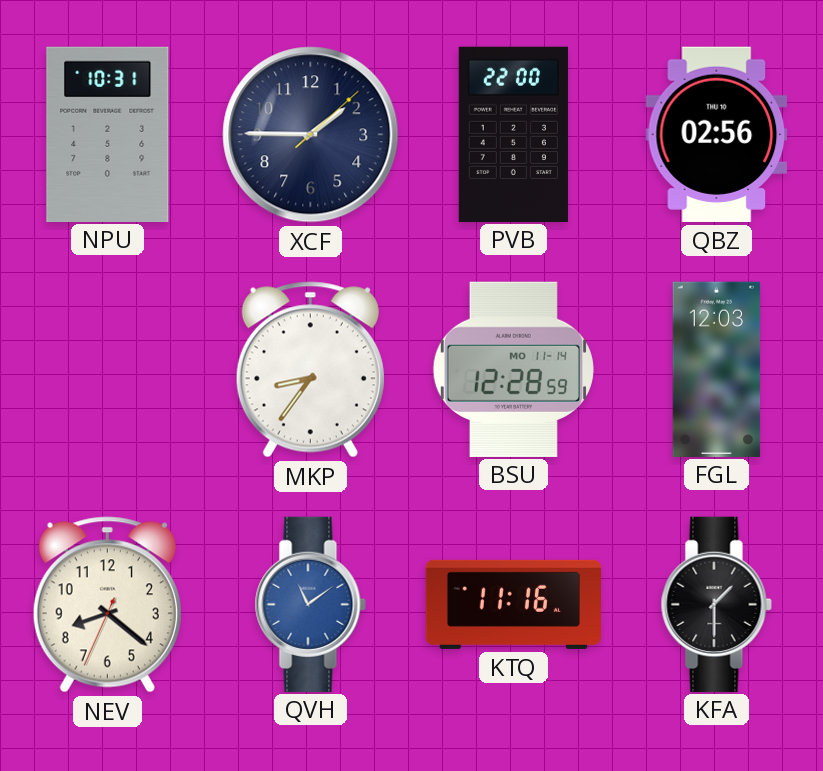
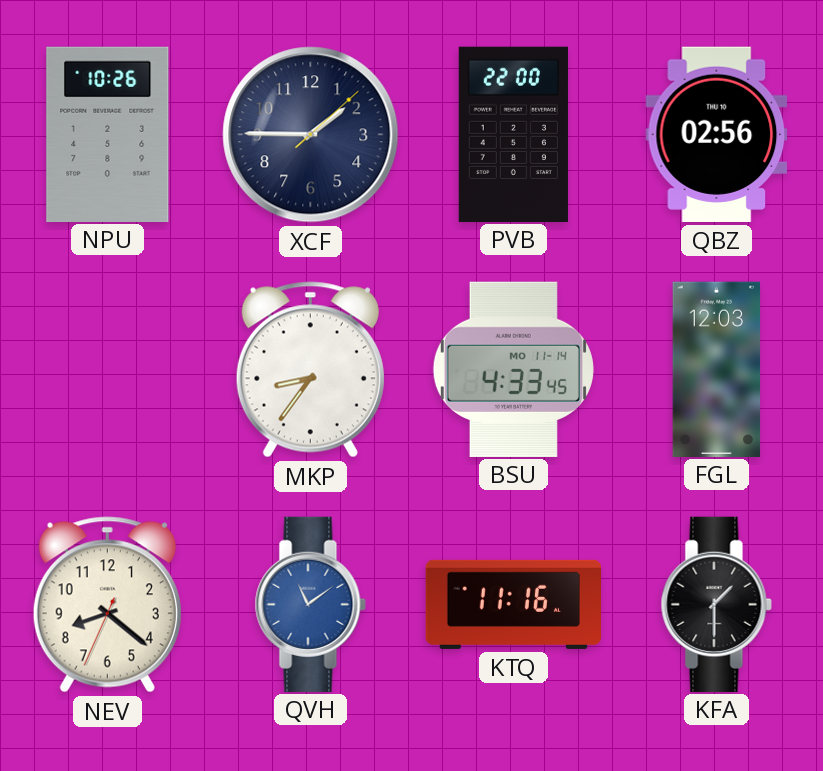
NPU: 10:31 -> 10:26
BSU: 12:28 -> 4:33
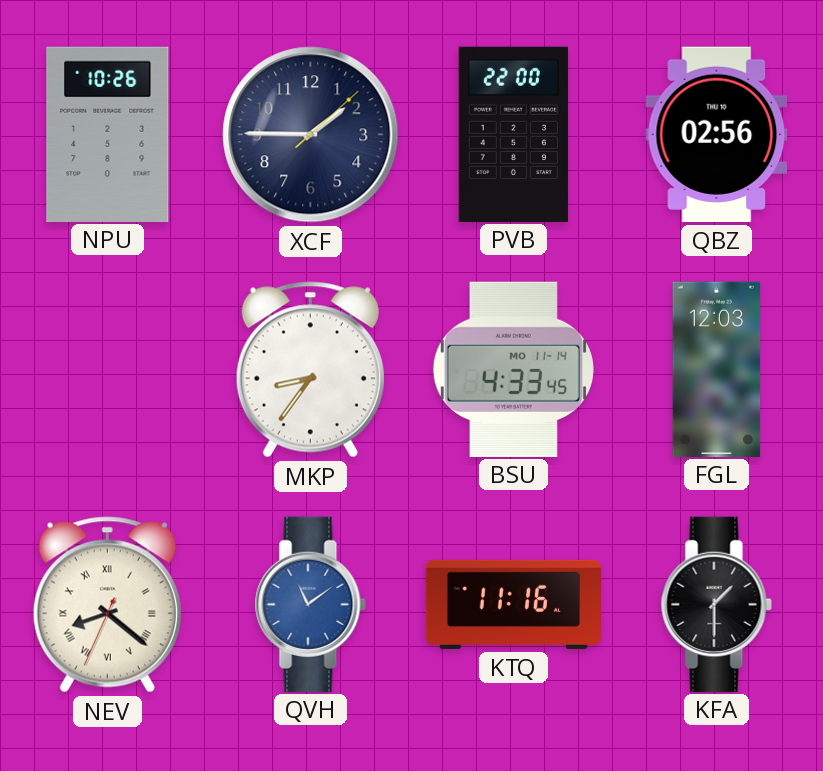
NEV numerals: Arabic -> Roman
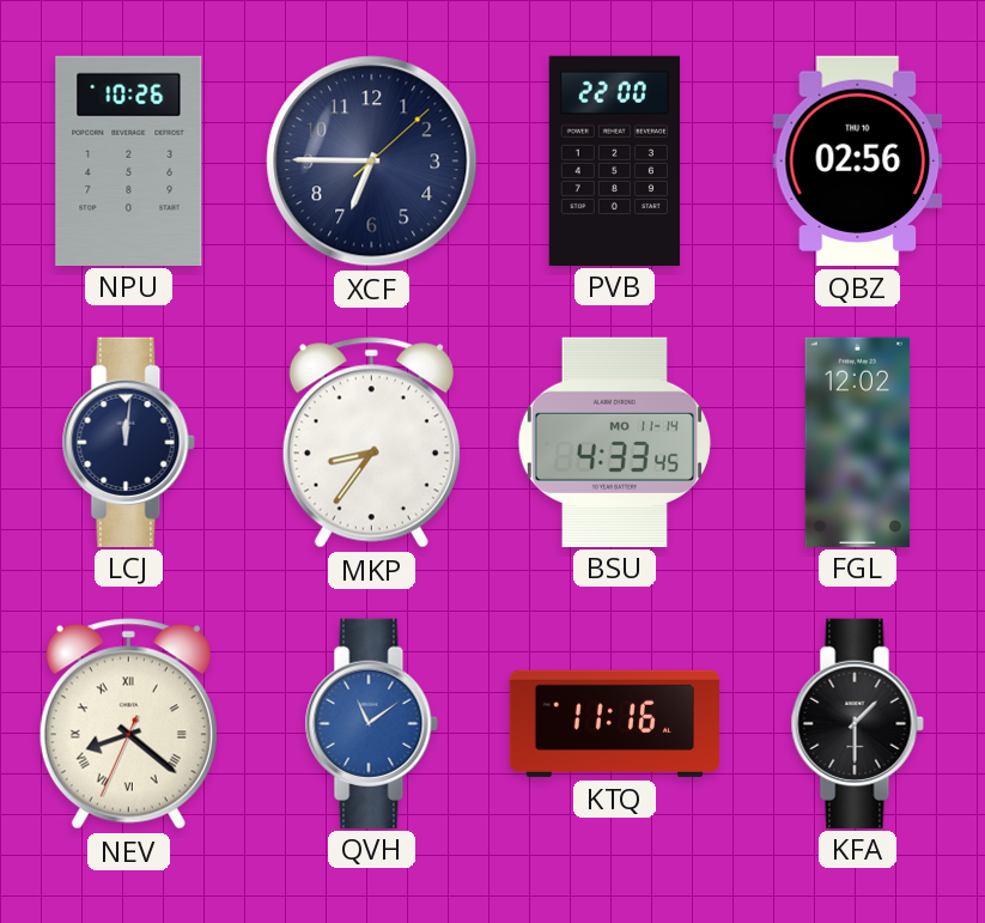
XCF: 1:45 -> 6:45
LCJ: none -> 12:01
FGL: 12:03 -> 12:02
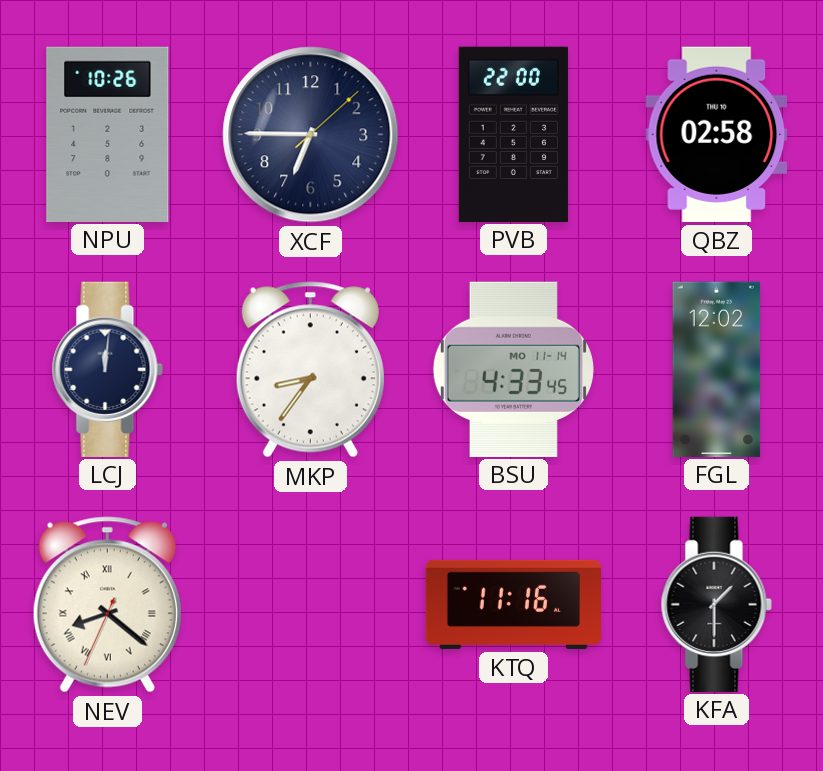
QBZ: 02:56 -> 02:58
QVH: 11:09 -> none
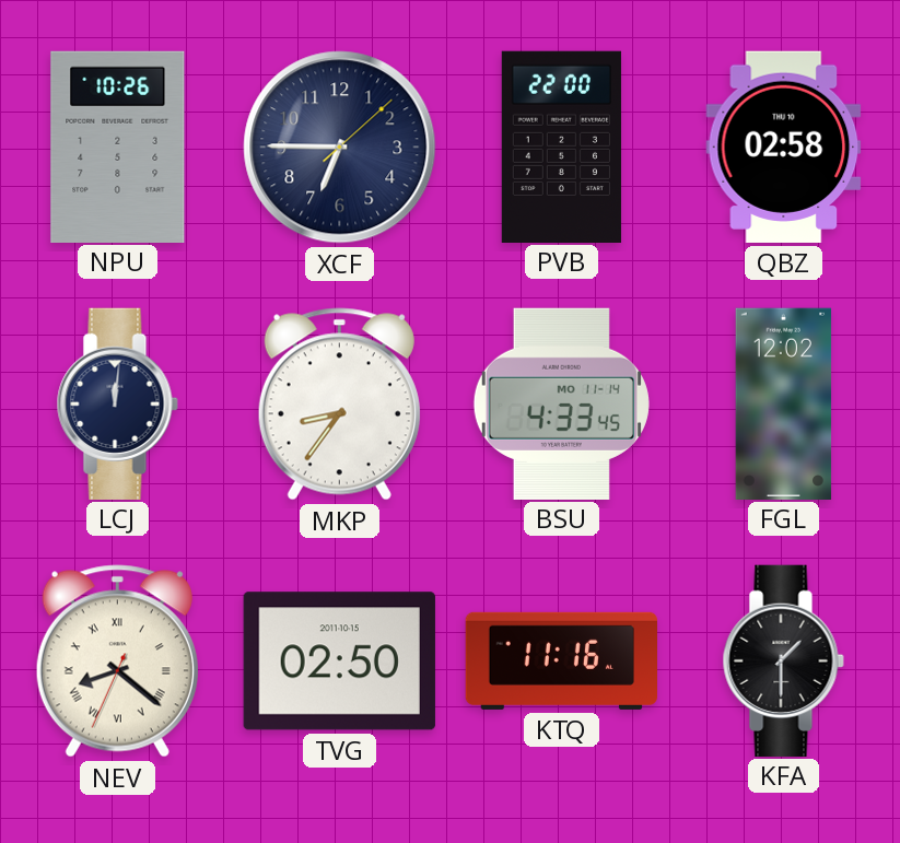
TVG: none -> 02:50
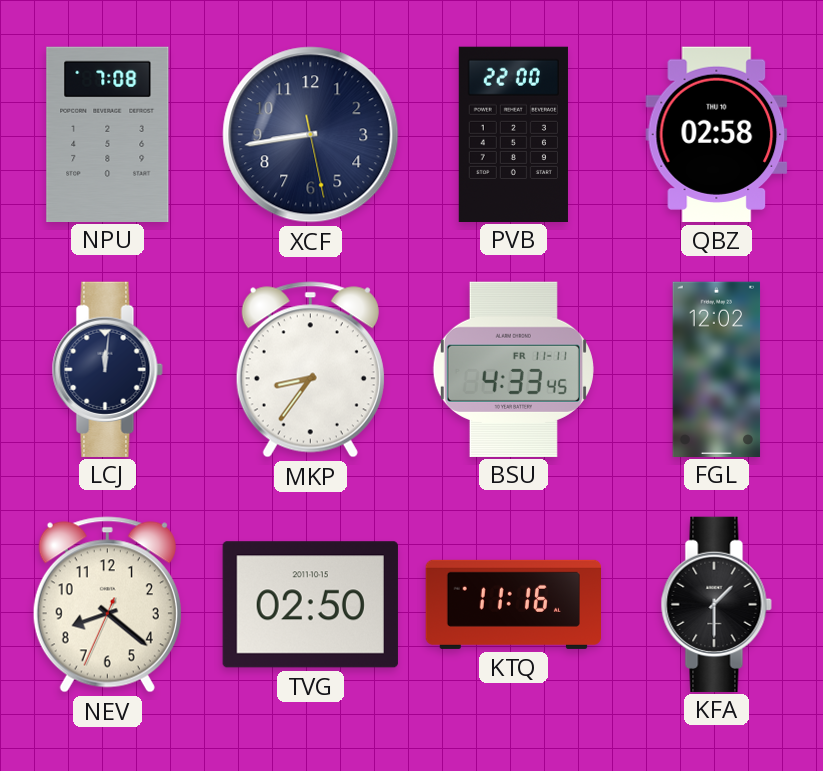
NPU: 10:26 -> 7:08
XCF: 6:45 -> 8:43
BSU date: MO 11-14 -> FR 11-11
NEV numerals: Roman -> Arabic
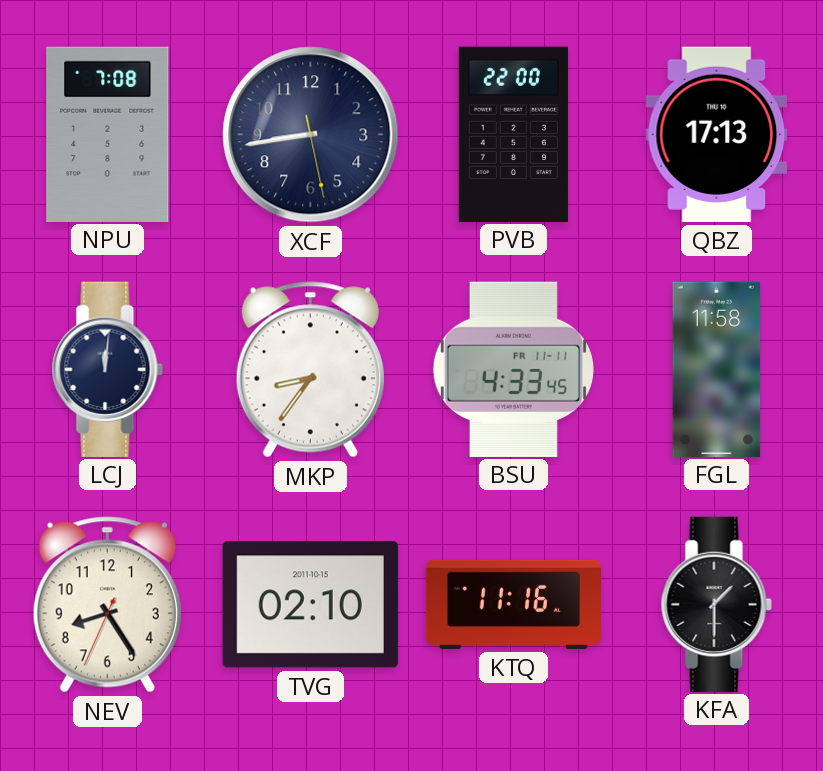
QBZ: 02:58 -> 17:13
FGL: 12:02 -> 11:58
NEV: 8:21 -> 8:24
TVG: 02:50 -> 02:10
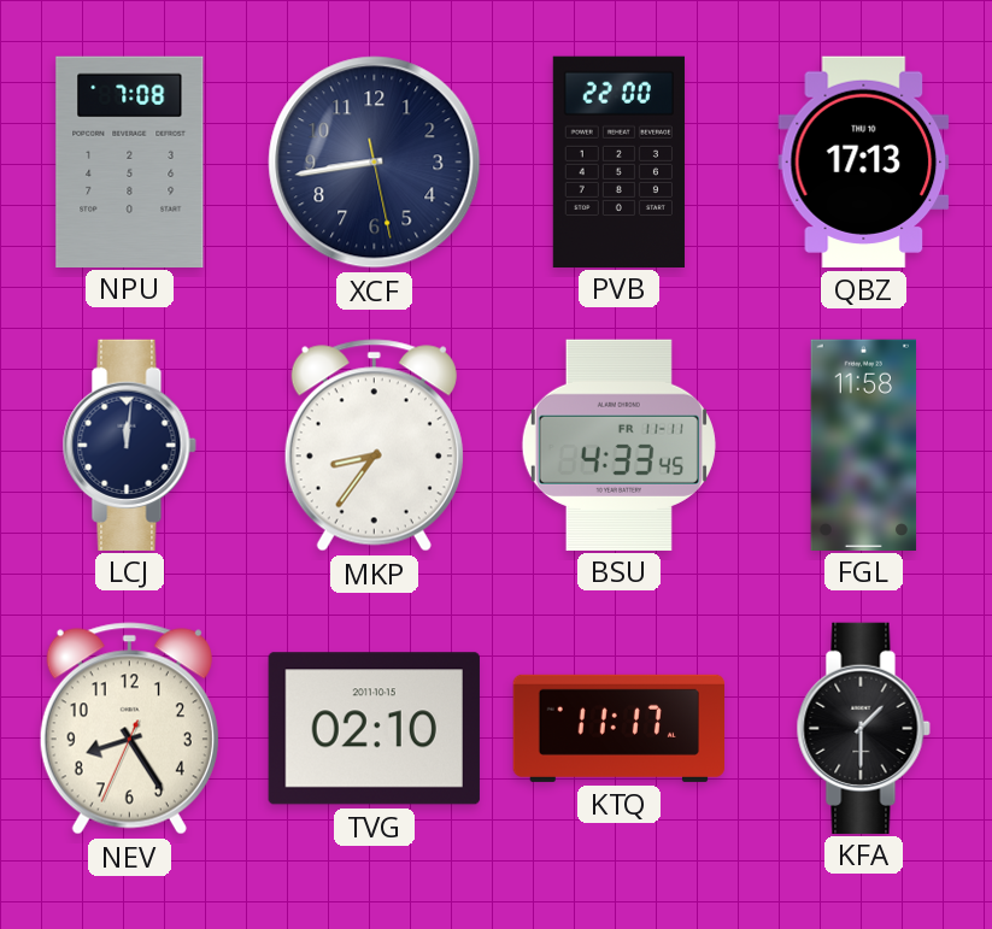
KTQ: 11:16 -> 11:17
